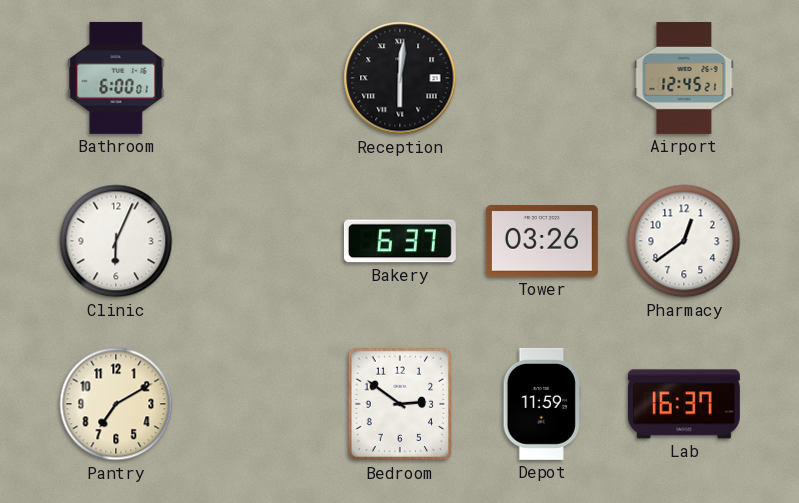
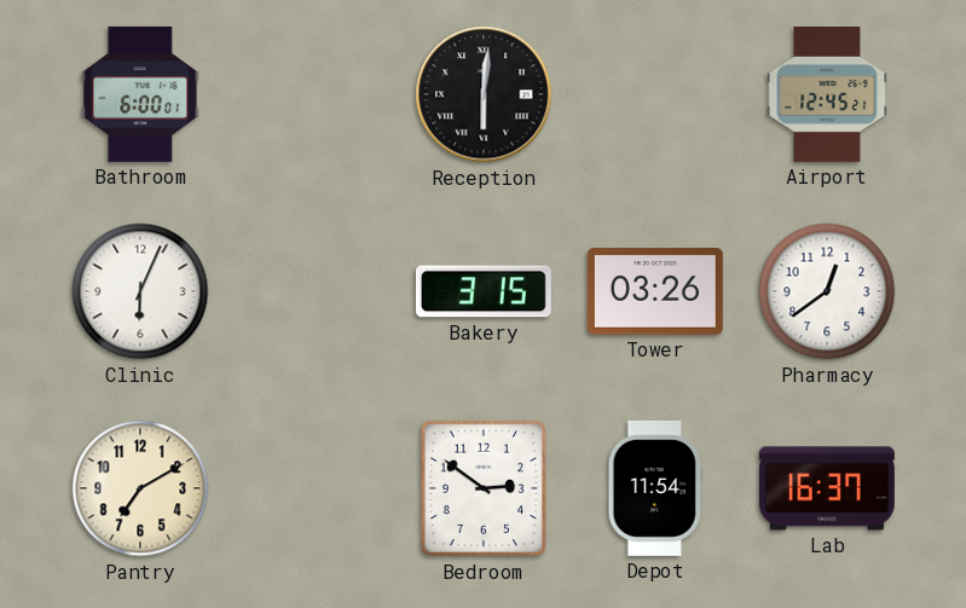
Bakery: 6:37 -> 3:15
Depot: 11:59 -> 11:54
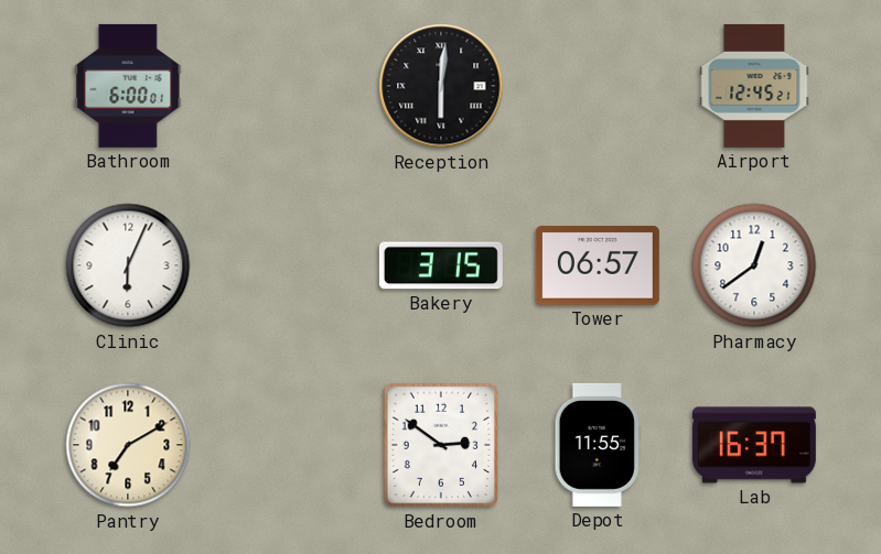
Tower: 03:26 -> 06:57
Depot: 11:54 -> 11:55
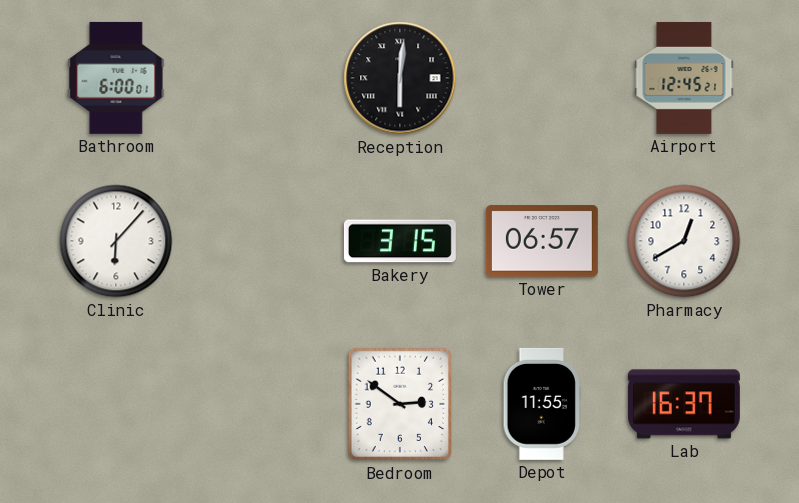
Clinic: 6:04 -> 6:07
Pharmacy: 12:39 -> 12:40
Pantry: 7:10 -> none
